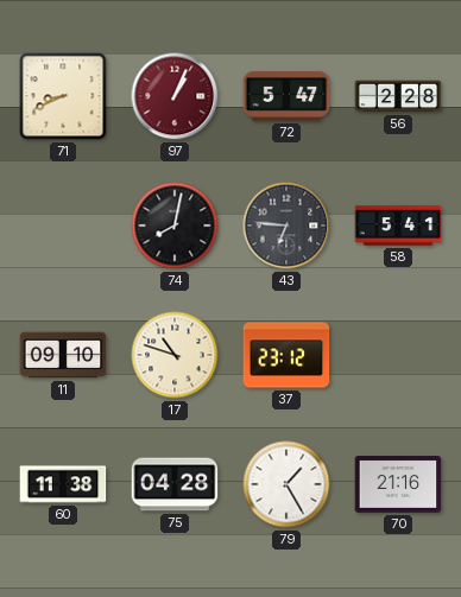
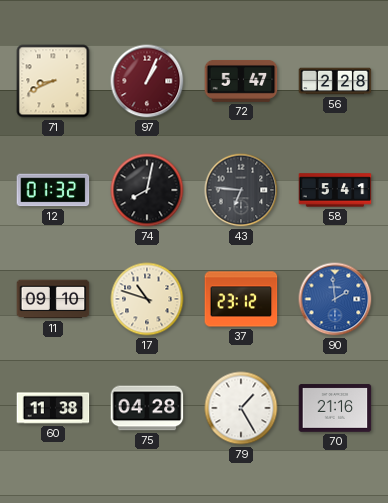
12: none -> 01:32
90: none -> 1:59
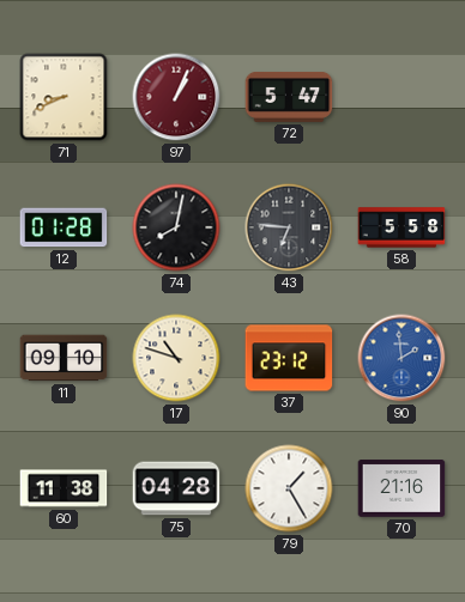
56: 2:28 -> none
12: 01:32 -> 01:28
58: 5:41 -> 5:58
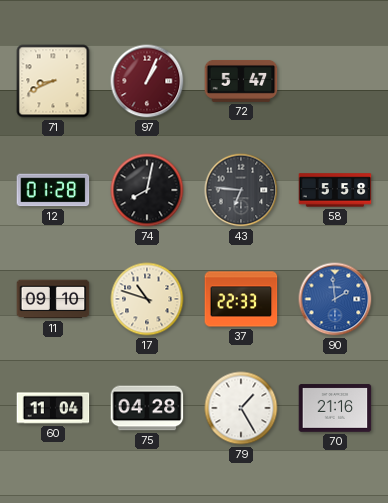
37: 23:12 -> 22:33
60: 11:38 -> 11:04
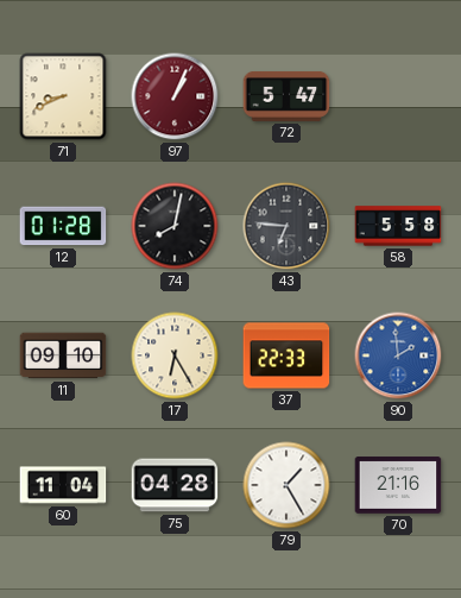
17: 10:48 -> 6:25
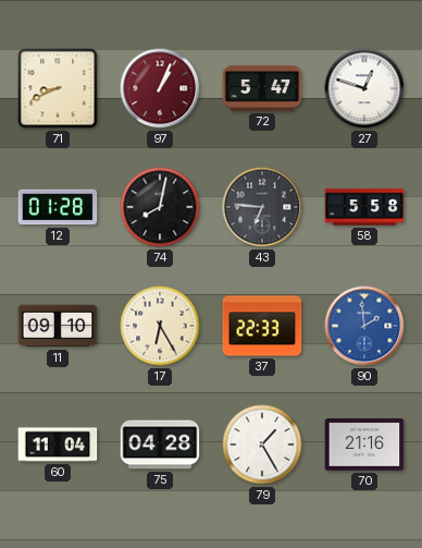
27: none -> 12:48
